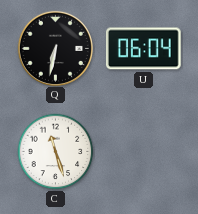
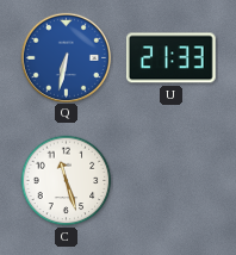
Q dial: black -> blue
U: 06:04 -> 21:33
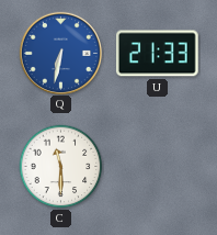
C: 11:27 -> 11:30
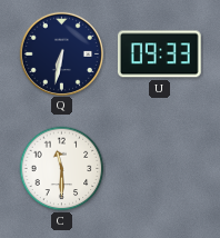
Q dial: blue -> navy
U: 21:33 -> 09:33
